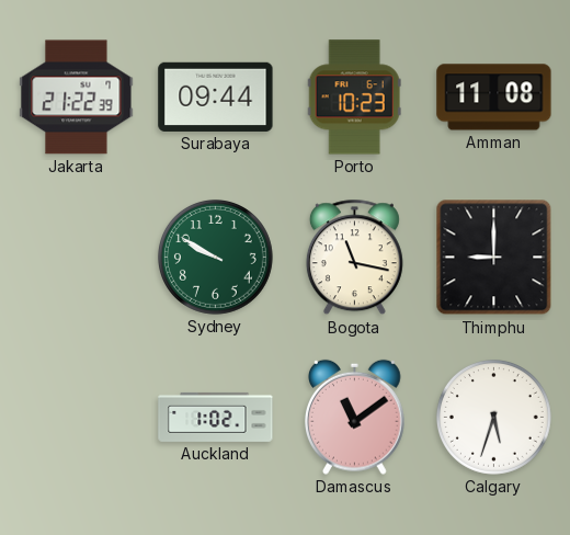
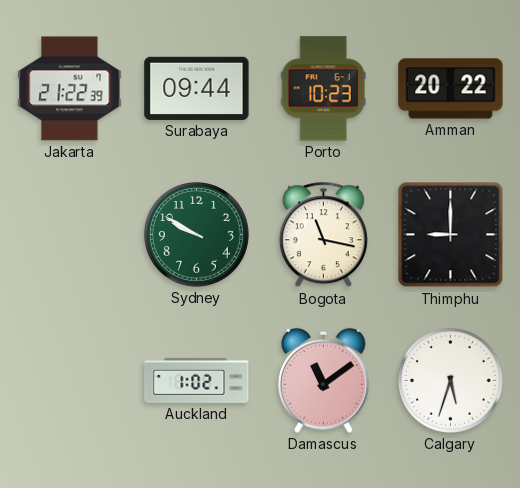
Amman: 11:08 -> 20:22
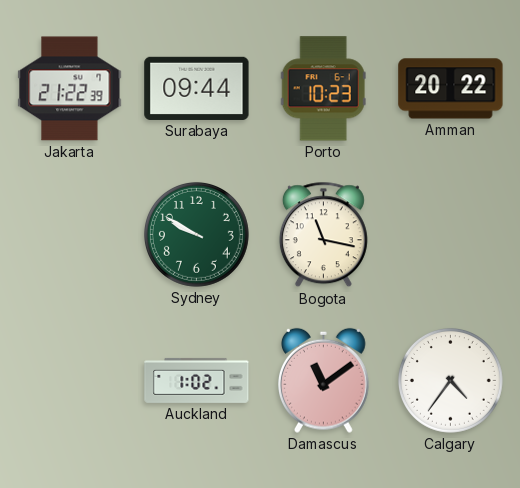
Thimphu: 9:00 -> none
Calgary: 5:33 -> 4:36
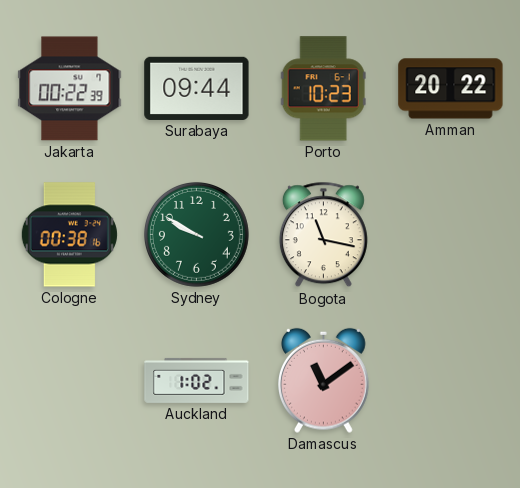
Jakarta: 21:22 -> 00:22
Cologne: none -> 00:38
Calgary: 4:36 -> none
